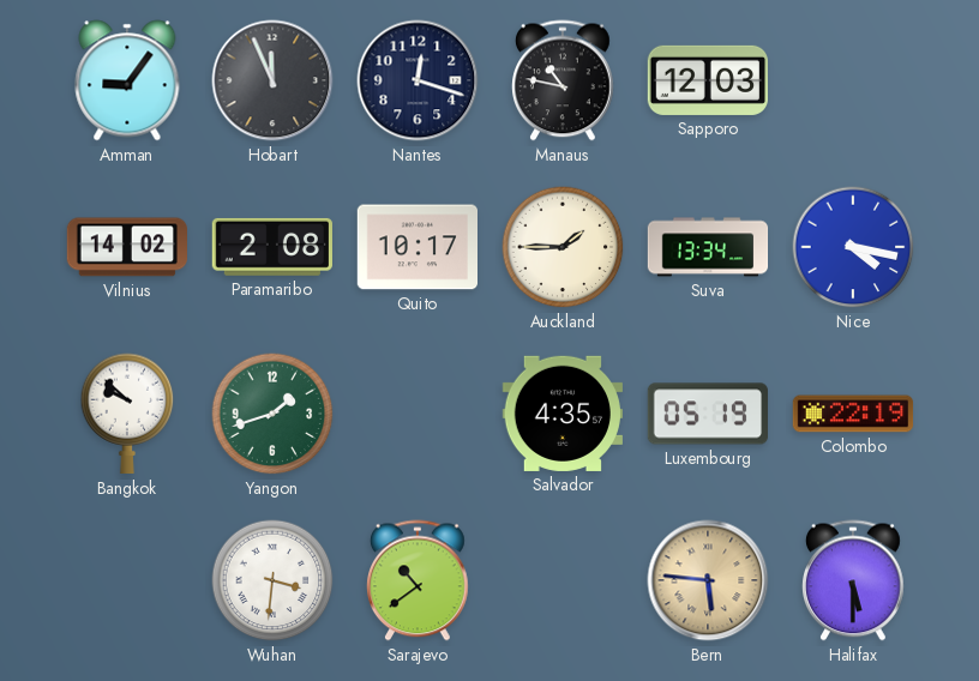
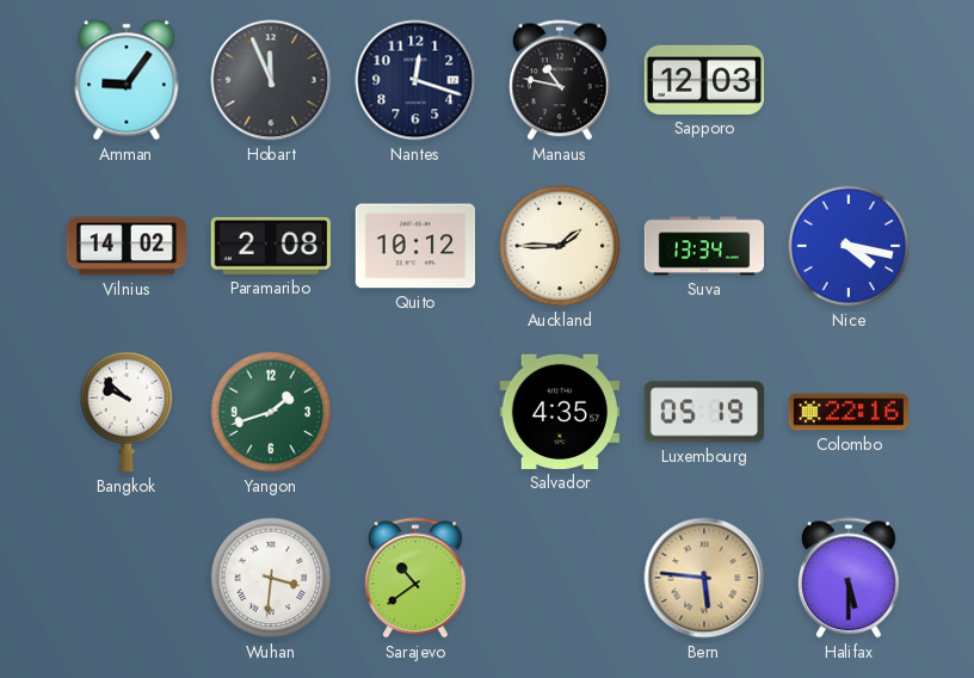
Quito: 10:17 -> 10:12
Colombo: 22:19 -> 22:16
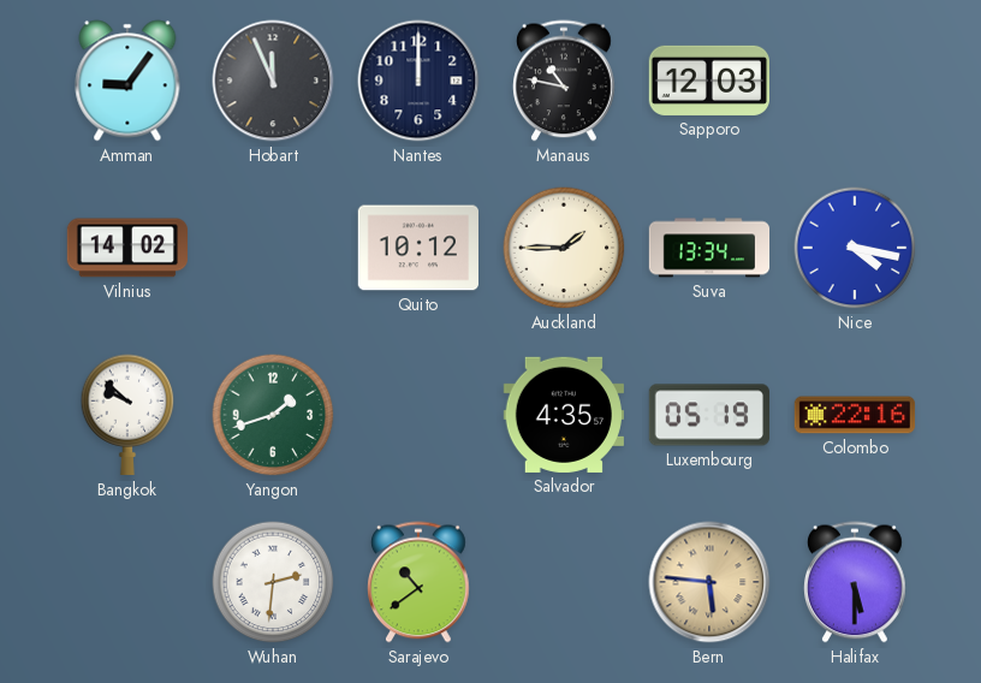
Nantes: 12:18 -> 12:00
Paramaribo: 2:08 -> none
Wuhan: 3:31 -> 2:31
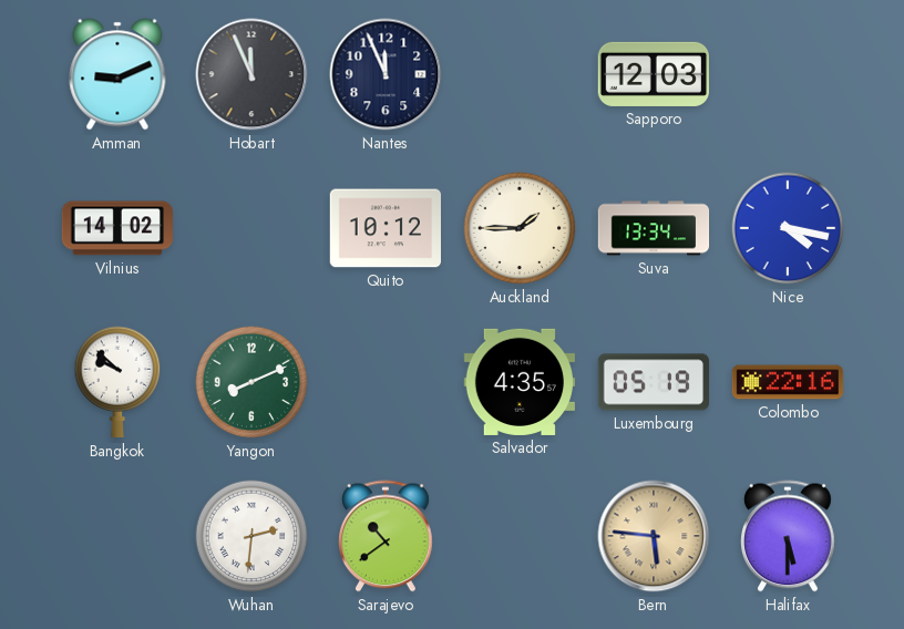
Amman: 9:06 -> 9:11
Nantes: 12:00 -> 11:56
Manaus: 10:47 -> none
Yangon: 1:42 -> 8:11
